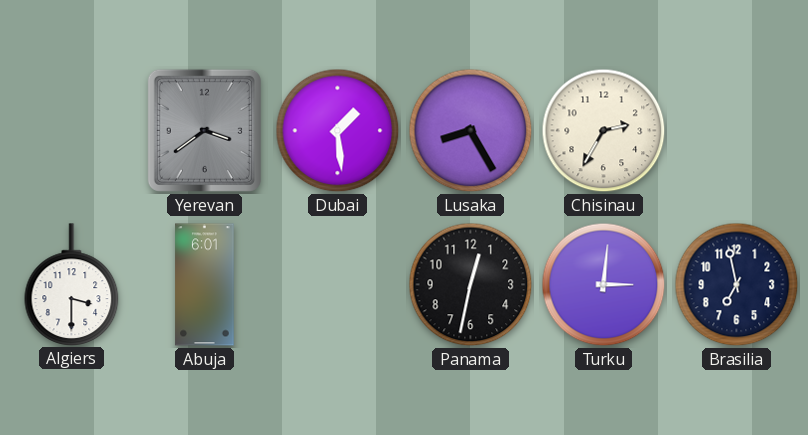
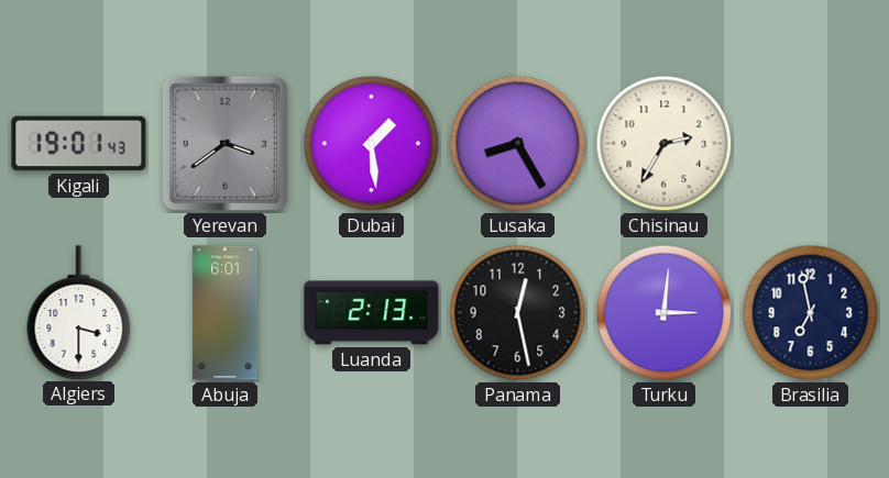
Kigali: none -> 19:01
Luanda: none -> 2:13
Panama: 12:32 -> 12:28
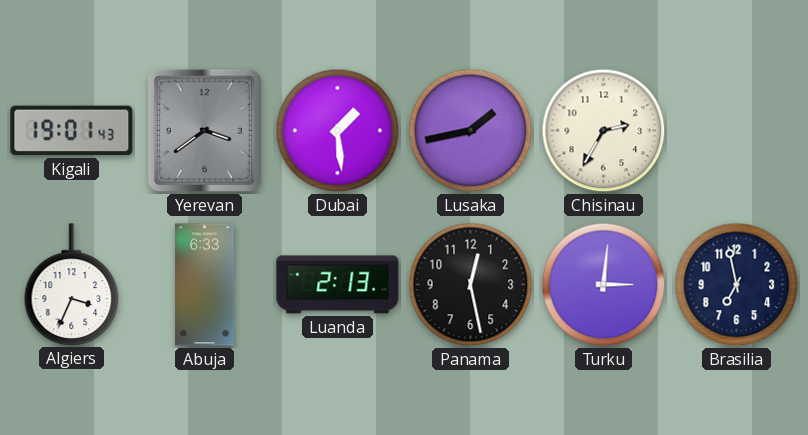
Lusaka: 8:25 -> 1:43
Algiers: 3:30 -> 3:34
Abuja: 6:01 -> 6:33
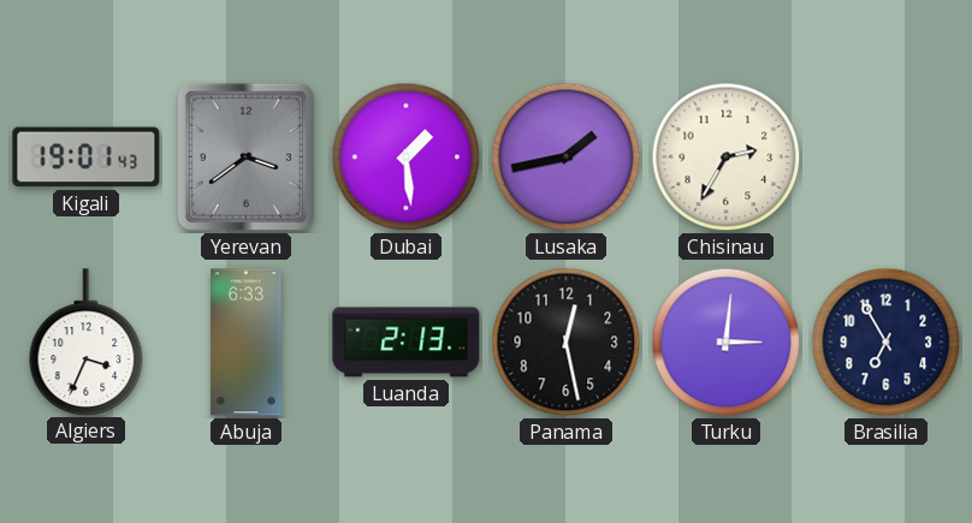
Brasilia: 6:58 -> 6:55
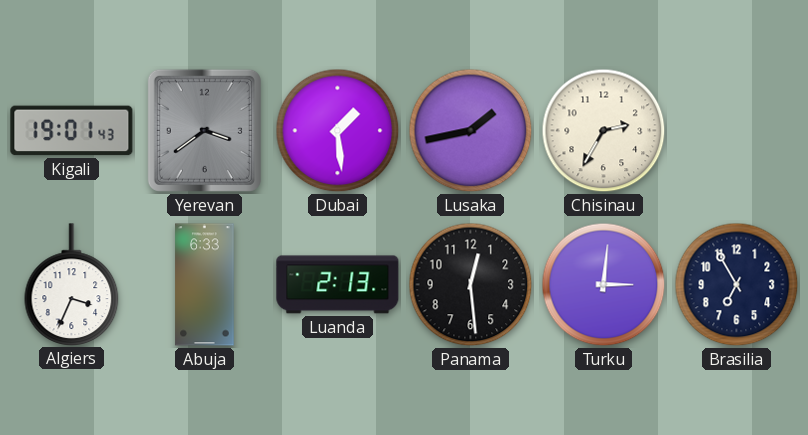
Panama: 12:28 -> 12:29
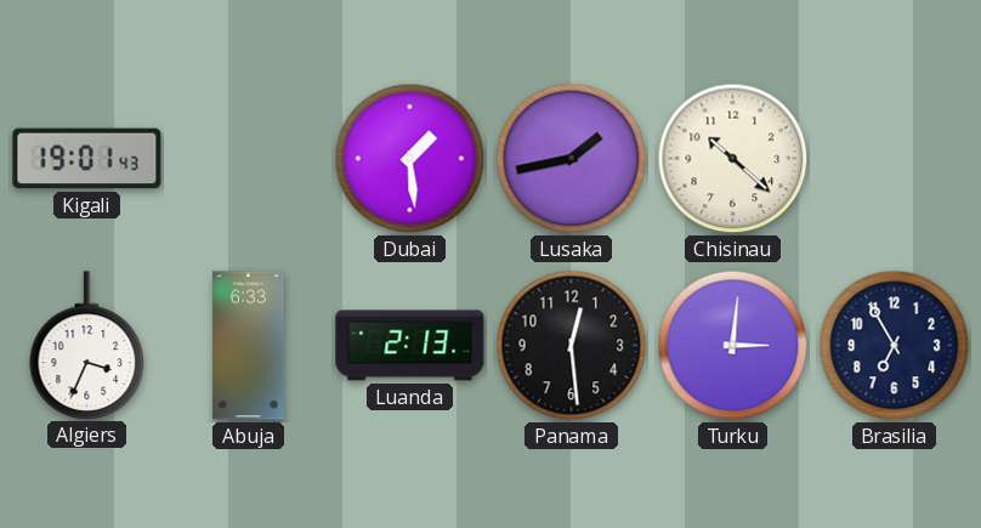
Yerevan: 3:39 -> none
Chisinau: 2:35 -> 10:22
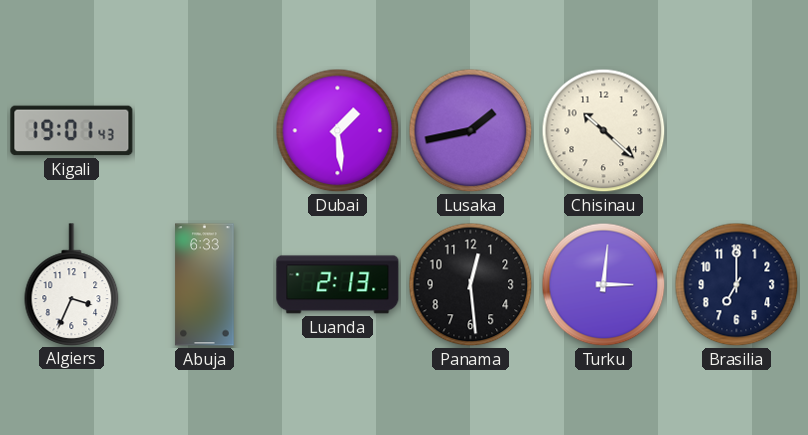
Brasilia: 6:55 -> 7:00
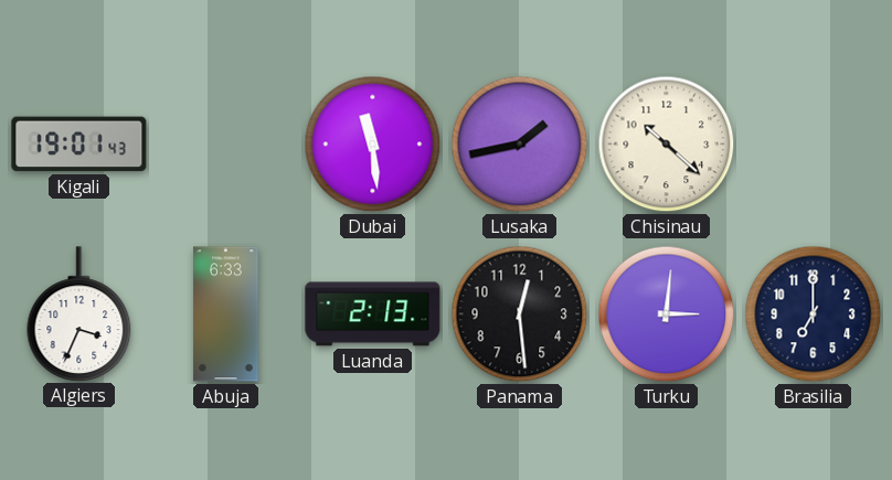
Dubai: 1:29 -> 11:29
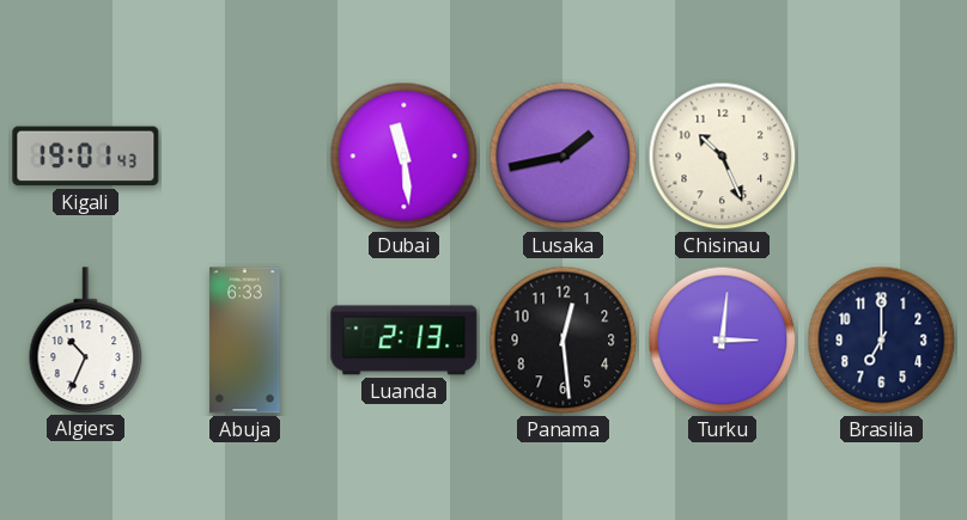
Chisinau: 10:22 -> 10:26
Algiers: 3:34 -> 10:34
